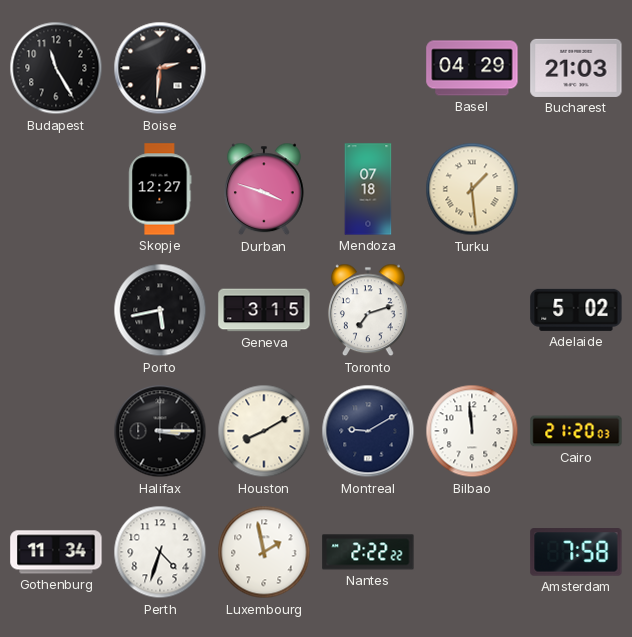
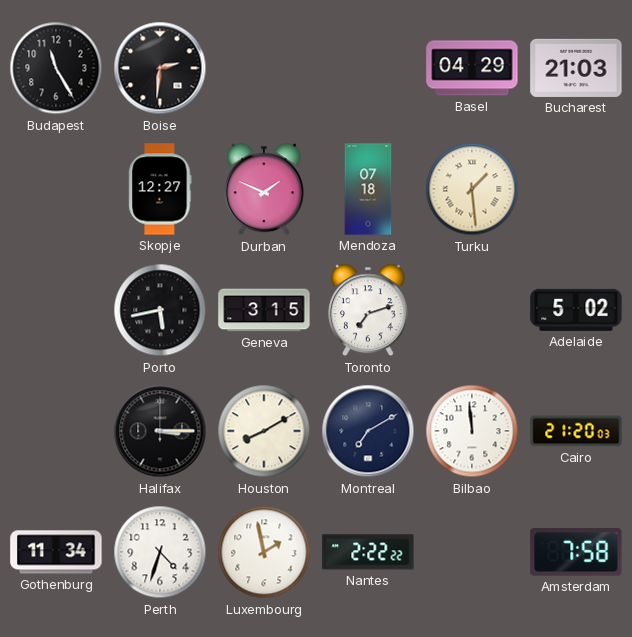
Durban: 3:48 -> 1:49
Montreal: 9:10 -> 7:10
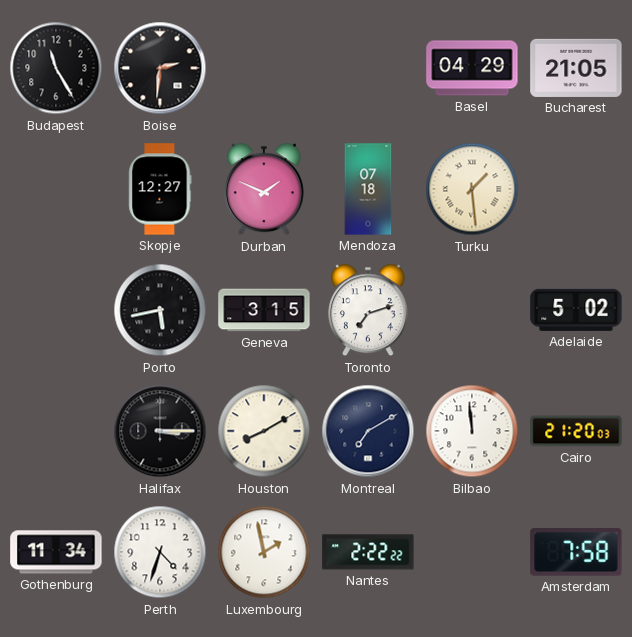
Bucharest: 21:03 -> 21:05
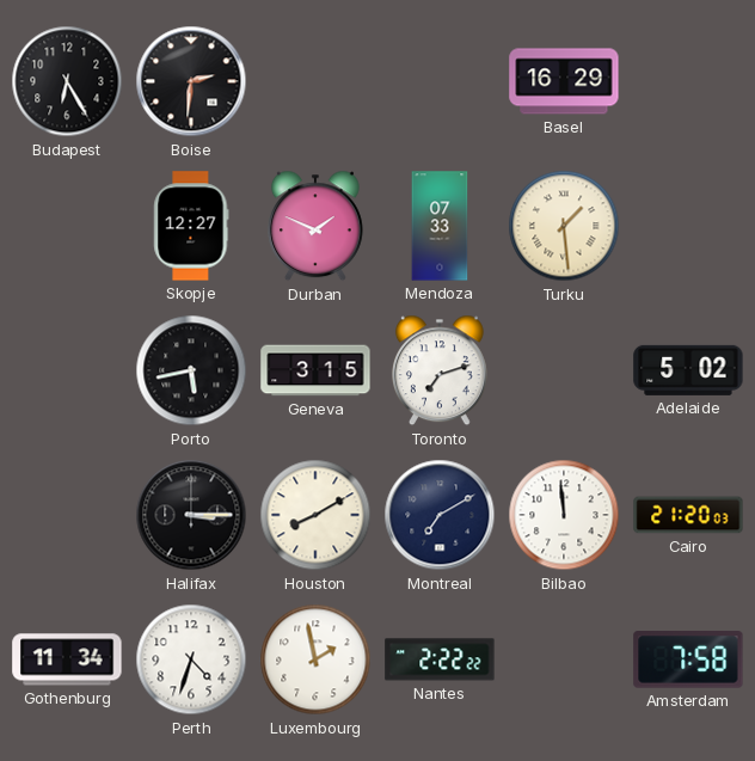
Budapest: 11:25 -> 6:25
Basel: 04:29 -> 16:29
Bucharest: 21:05 -> none
Mendoza: 07:18 -> 07:33
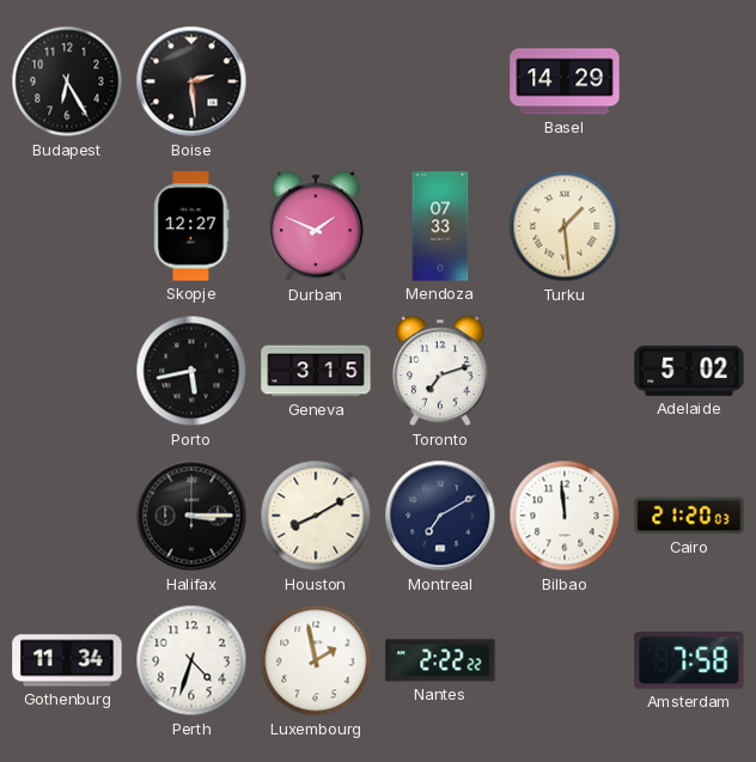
Boise: 2:31 -> 2:29
Basel: 16:29 -> 14:29
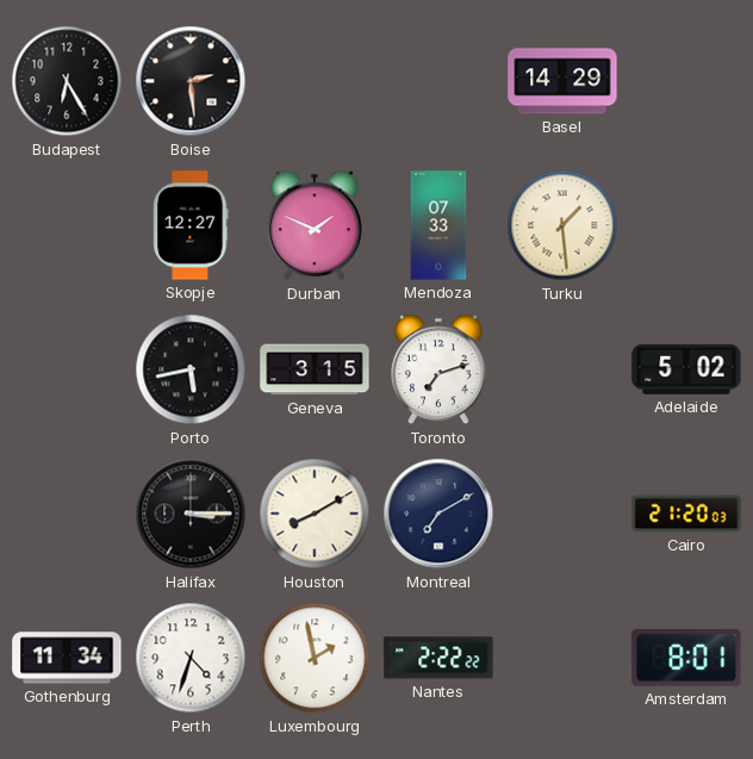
Bilbao: 11:59 -> none
Amsterdam: 7:58 -> 8:01
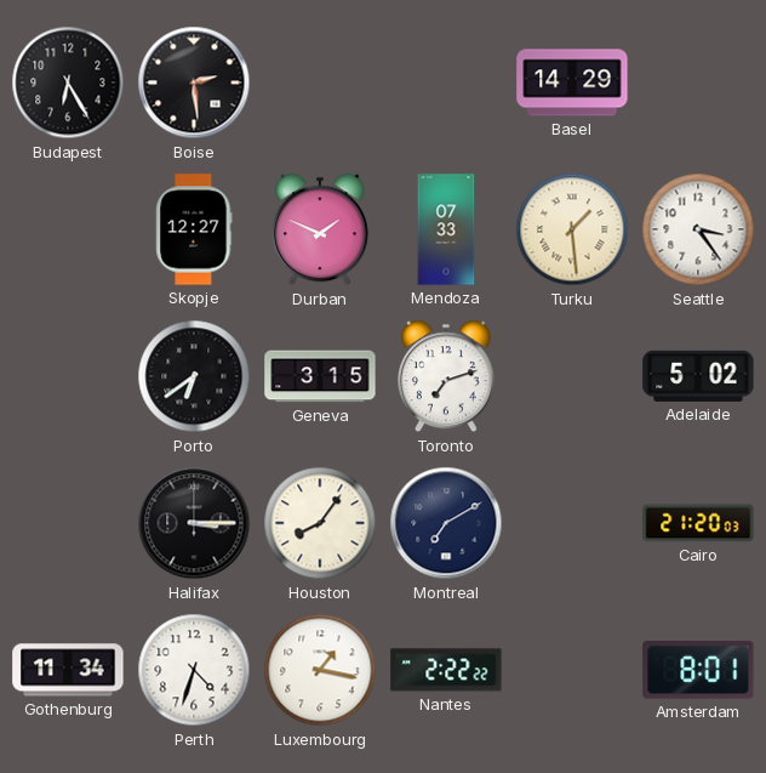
Seattle: none -> 3:24
Porto: 5:43 -> 6:39
Houston: 8:10 -> 8:06
Luxembourg: 1:58 -> 1:17
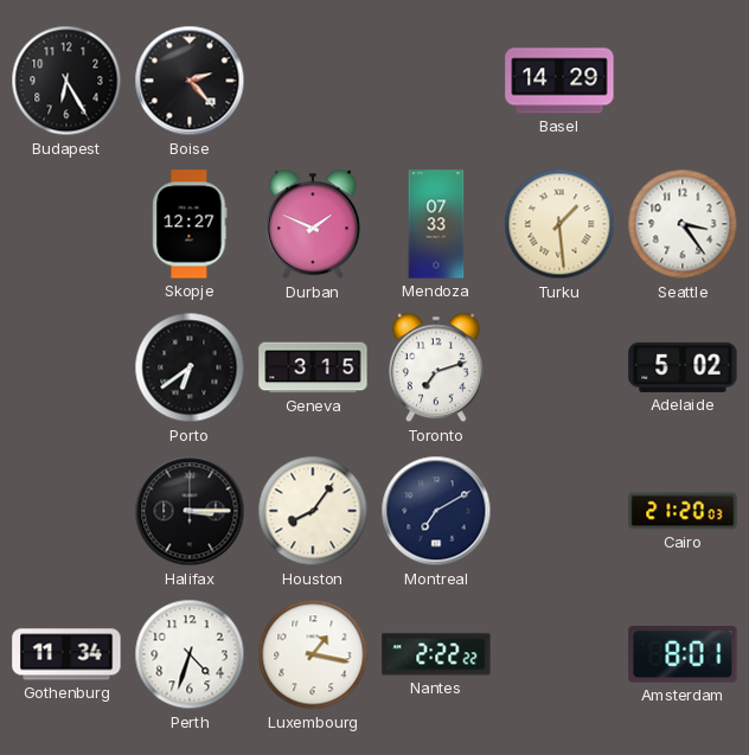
Boise: 2:29 -> 2:23
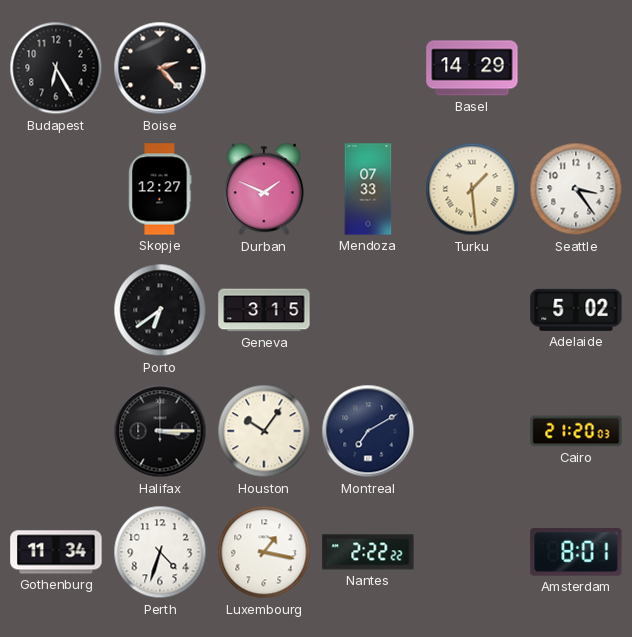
Toronto: 7:12 -> none
Houston: 8:06 -> 10:06
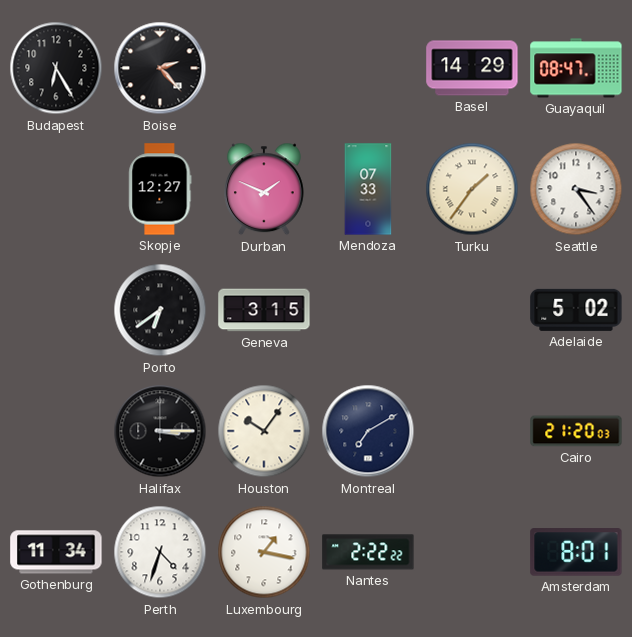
Guayaquil: none -> 08:47
Turku: 1:29 -> 1:36
